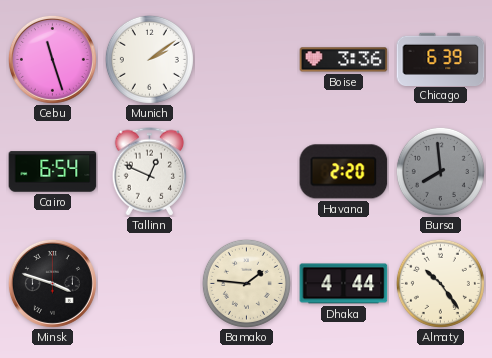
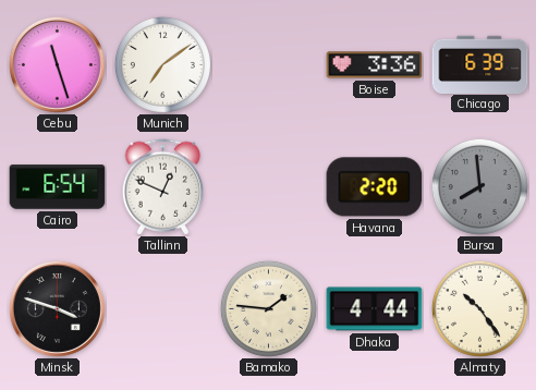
Munich: 2:09 -> 7:09
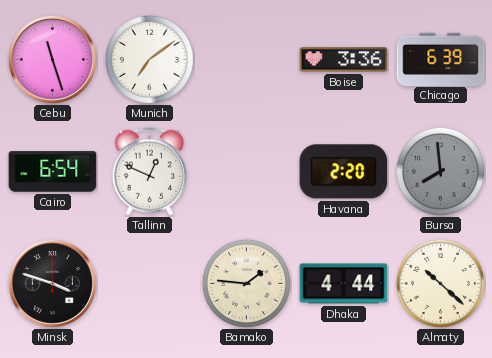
Almaty: 10:24 -> 10:22
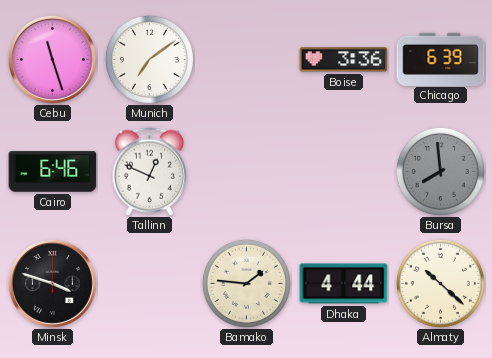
Cairo: 6:54 -> 6:46
Havana: 2:20 -> none
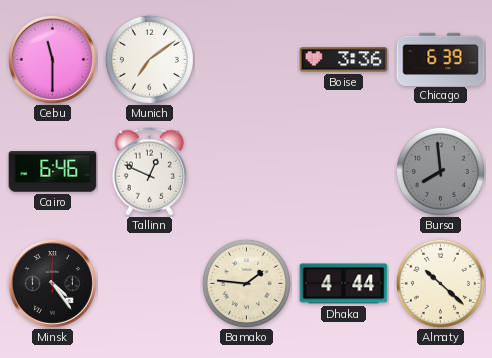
Cebu: 11:27 -> 11:30
Minsk: 3:48 -> 4:24
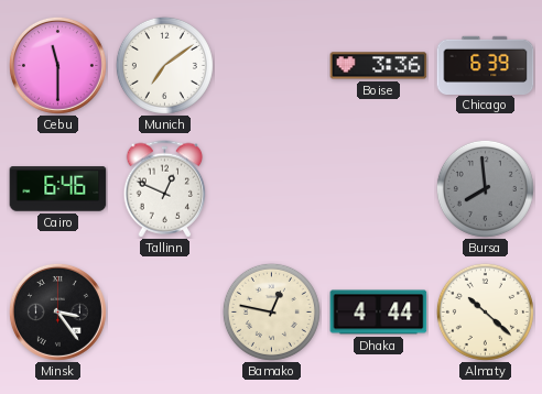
Minsk: 4:24 -> 3:24
Bamako: 1:46 -> 12:47
